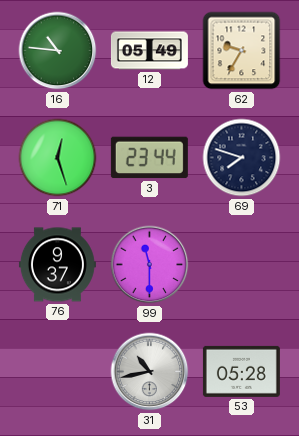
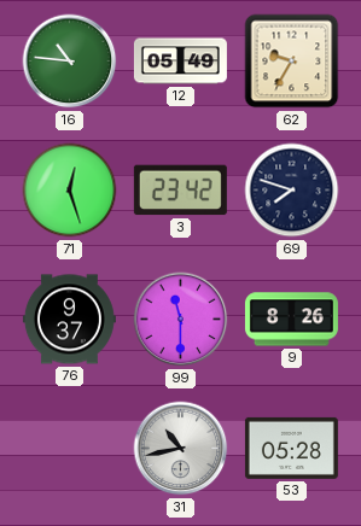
3: 23:44 -> 23:42
9: none -> 8:26
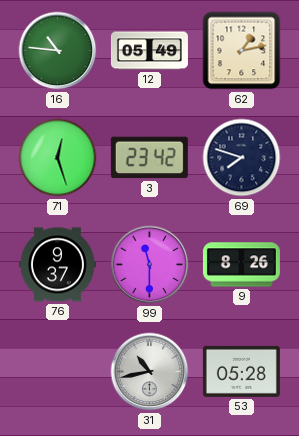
62: 9:35 -> 1:13
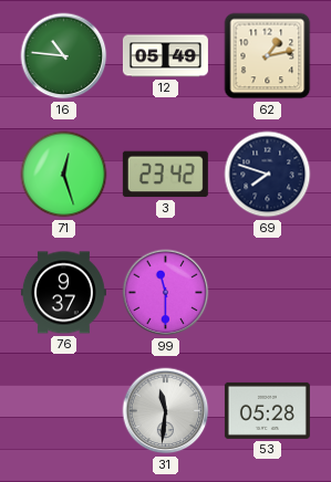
9: 8:26 -> none
31: 10:43 -> 11:31
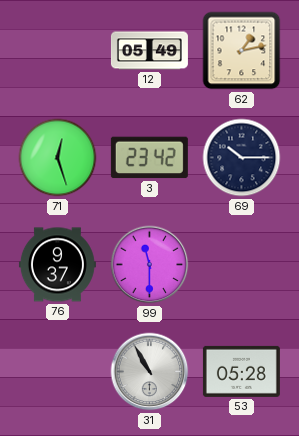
16: 10:46 -> none
69: 7:48 -> 10:15
31: 11:31 -> 10:55
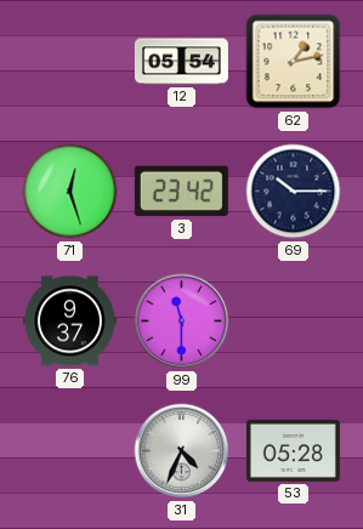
12: 05:49 -> 05:54
31: 10:55 -> 4:34
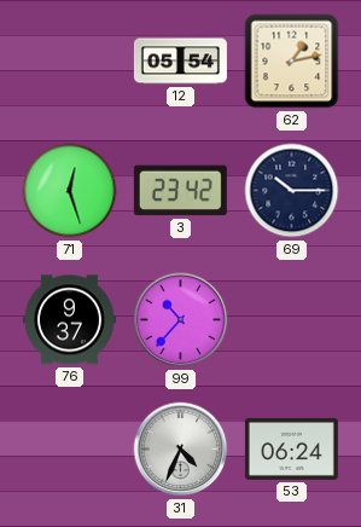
99: 11:30 -> 10:37
53: 05:28 -> 06:24
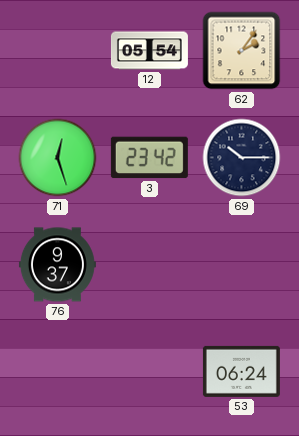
62: 1:13 -> 2:06
99: 10:37 -> none
31: 4:34 -> none
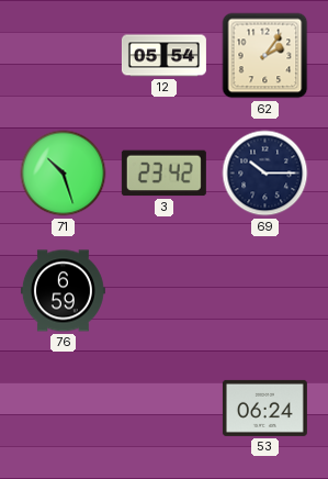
71: 12:27 -> 10:27
76: 9:37 -> 6:59
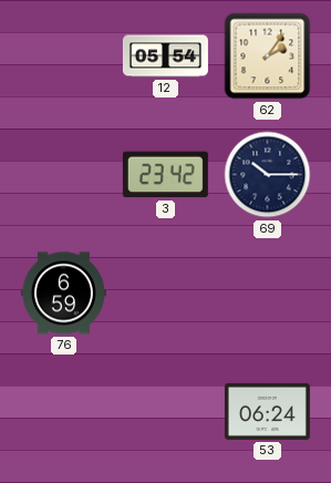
71: 10:27 -> none
